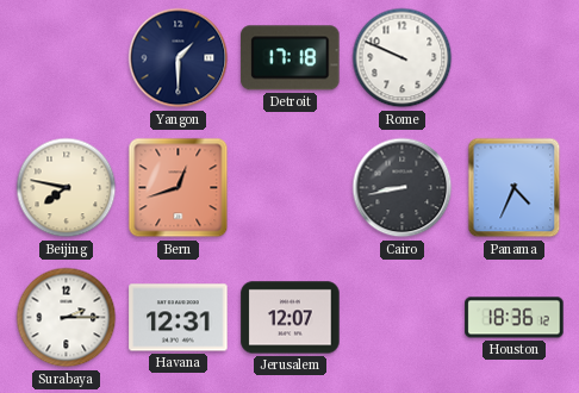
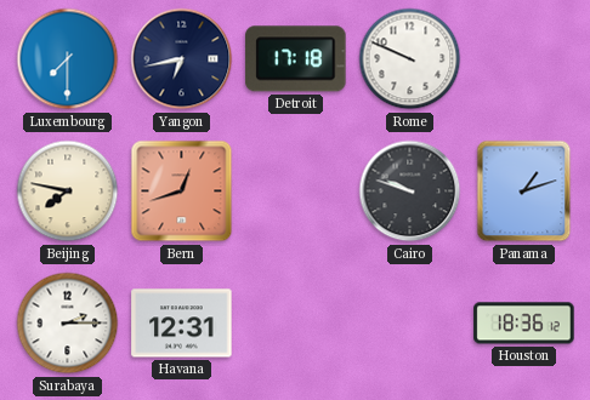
Luxembourg: none -> 7:30
Yangon: 1:30 -> 6:43
Cairo: 8:43 -> 9:48
Panama: 4:34 -> 1:12
Jerusalem: 12:07 -> none
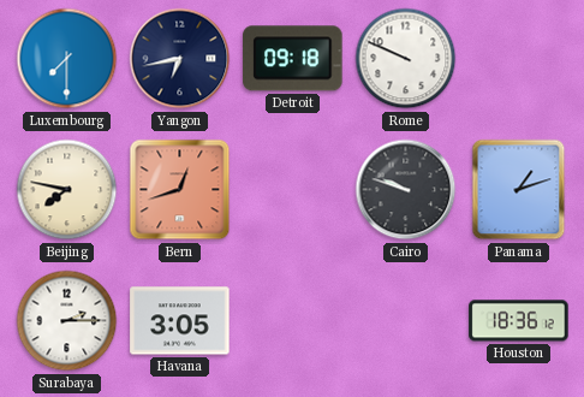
Detroit: 17:18 -> 09:18
Havana: 12:31 -> 3:05
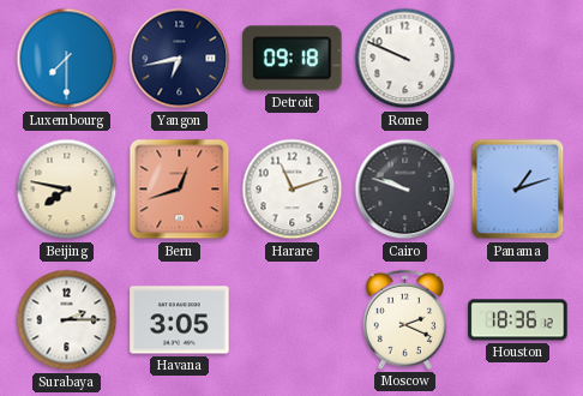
Harare: none -> 11:12
Moscow: none -> 2:19
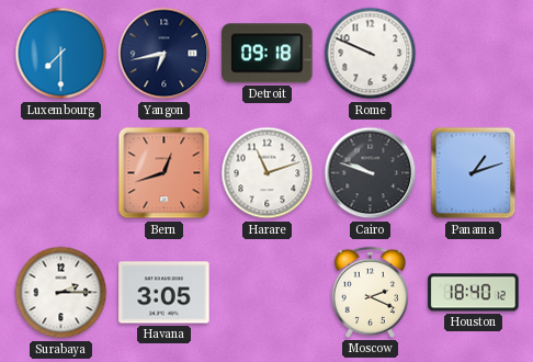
Beijing: 7:47 -> none
Houston: 18:36 -> 18:40
